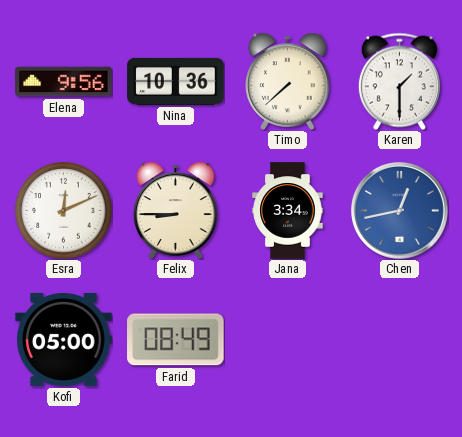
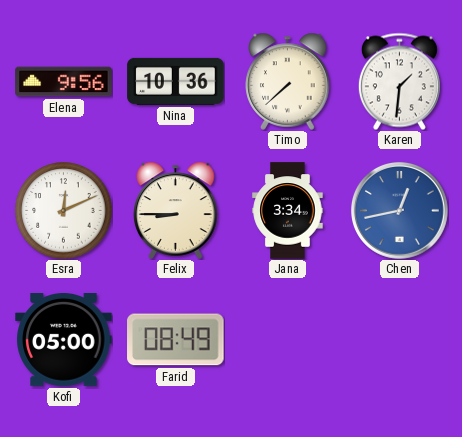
Karen: 1:30 -> 1:31
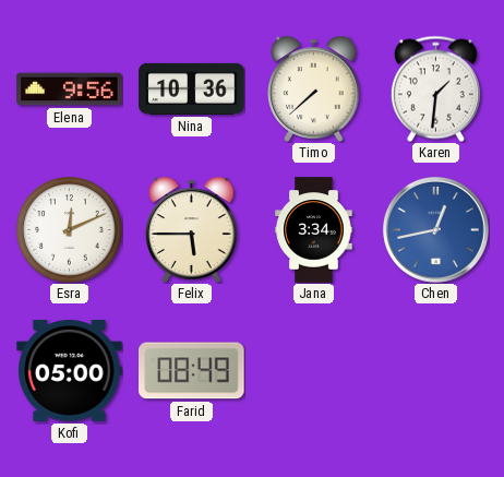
Felix: 8:45 -> 5:45
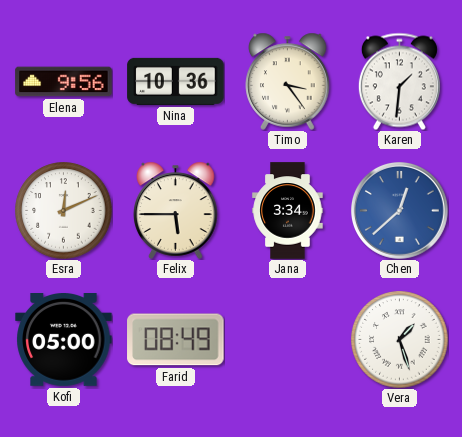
Timo: 7:38 -> 3:24
Chen: 12:43 -> 12:38
Vera: none -> 1:27
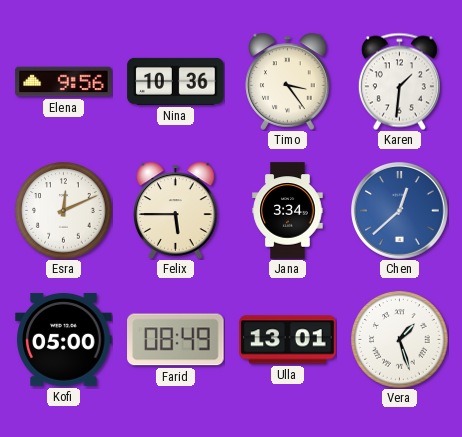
Ulla: none -> 13:01
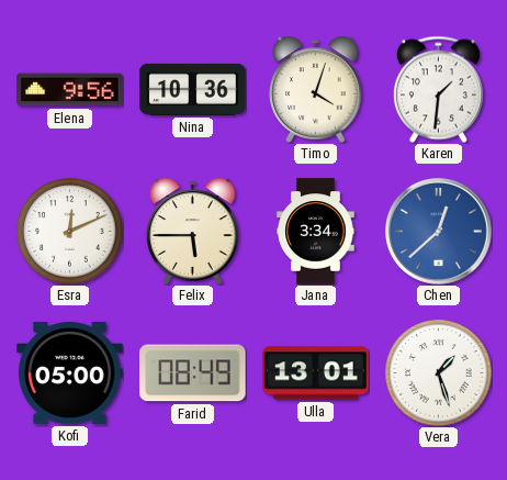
Timo: 3:24 -> 4:03
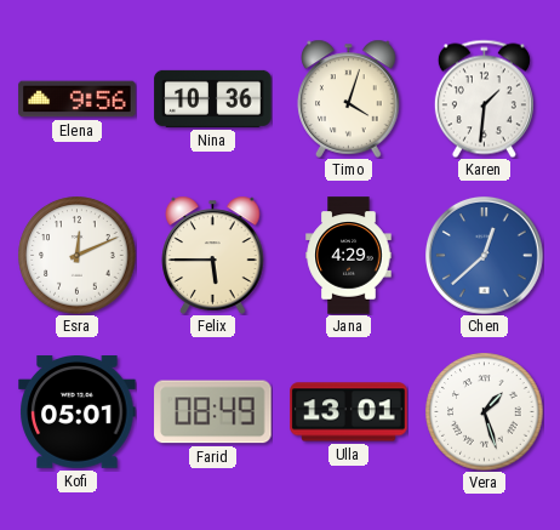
Jana: 3:34 -> 4:29
Kofi: 05:00 -> 05:01
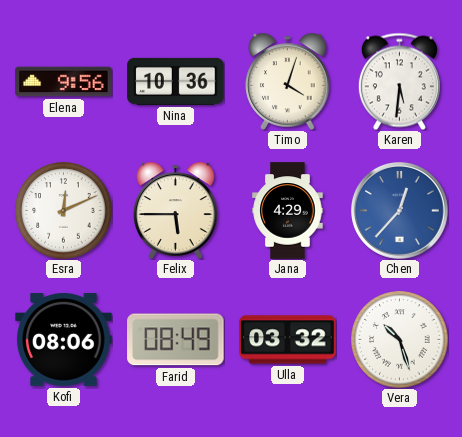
Karen: 1:31 -> 5:31
Chen: 12:38 -> 12:37
Kofi: 05:01 -> 08:06
Ulla: 13:01 -> 03:32
Vera: 1:27 -> 10:27
